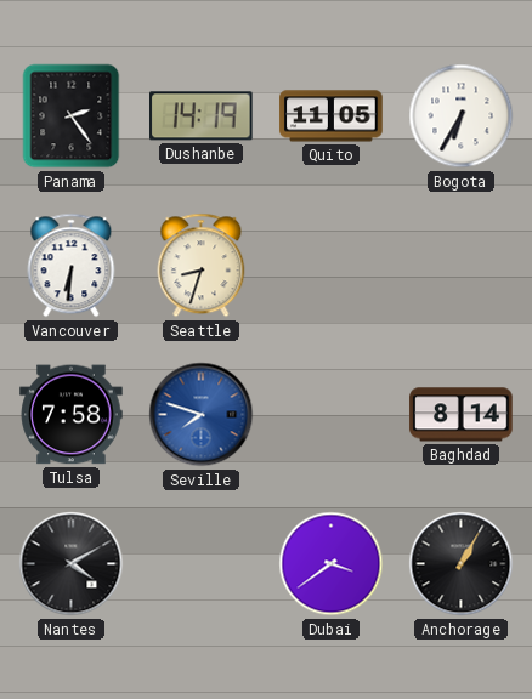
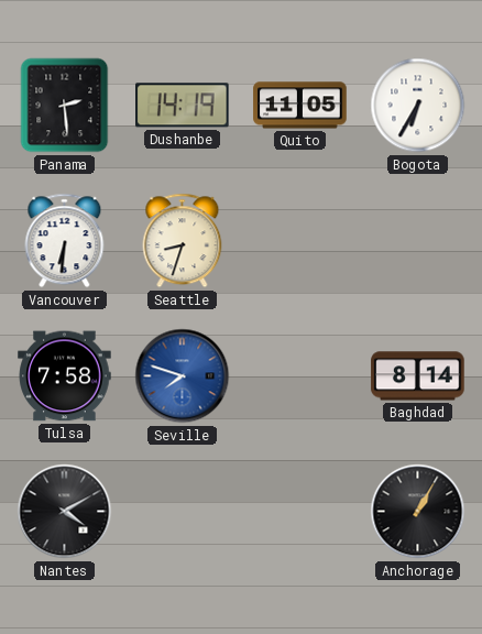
Panama: 2:24 -> 2:29
Dubai: 3:39 -> none
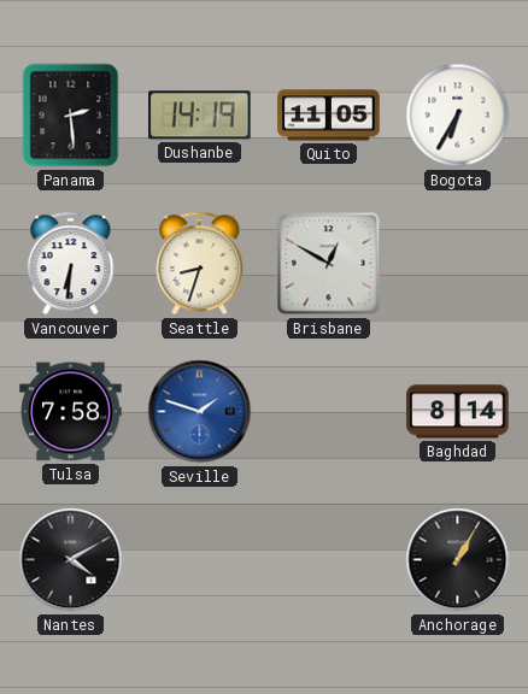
Brisbane: none -> 12:50
Seville: 7:48 -> 1:48
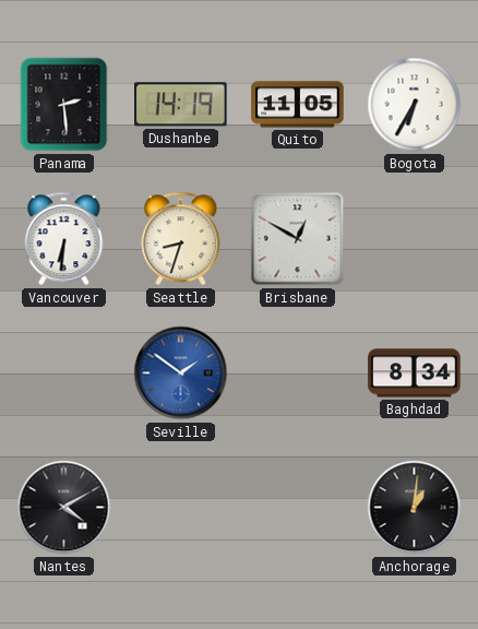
Tulsa: 7:58 -> none
Seville: 1:48 -> 1:51
Baghdad: 8:14 -> 8:34
Anchorage: 1:05 -> 1:01
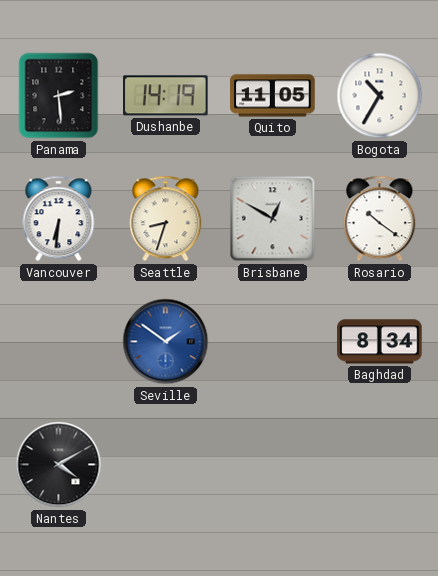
Bogota: 6:35 -> 10:35
Rosario: none -> 10:21
Anchorage: 1:01 -> none
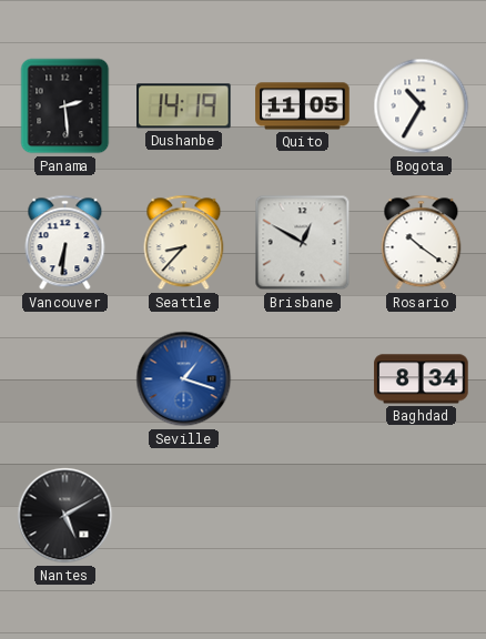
Seattle: 8:33 -> 8:37
Seville: 1:51 -> 1:18
Nantes: 4:10 -> 5:10
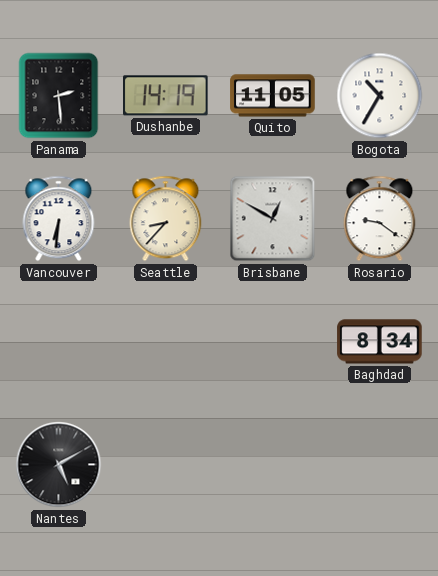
Rosario: 10:21 -> 9:21
Seville: 1:18 -> none
